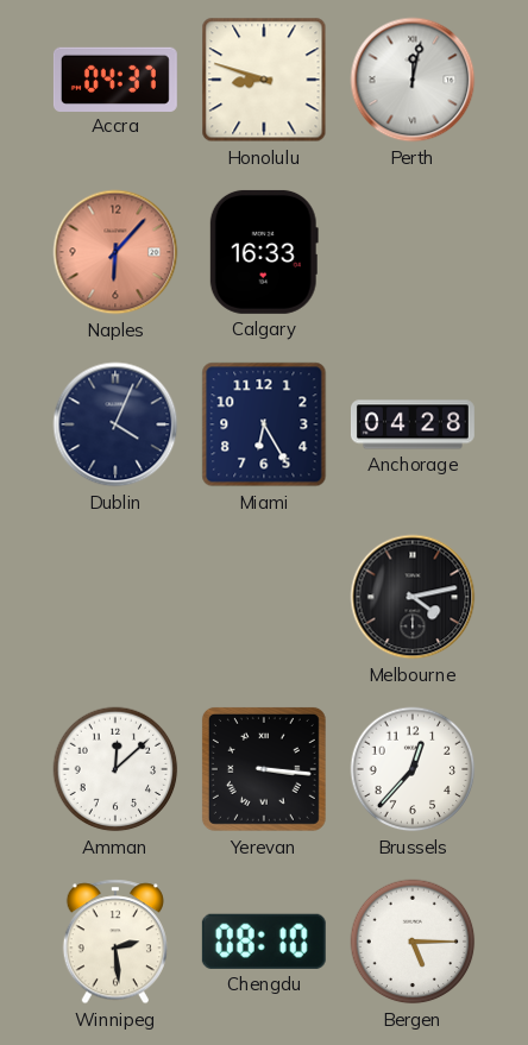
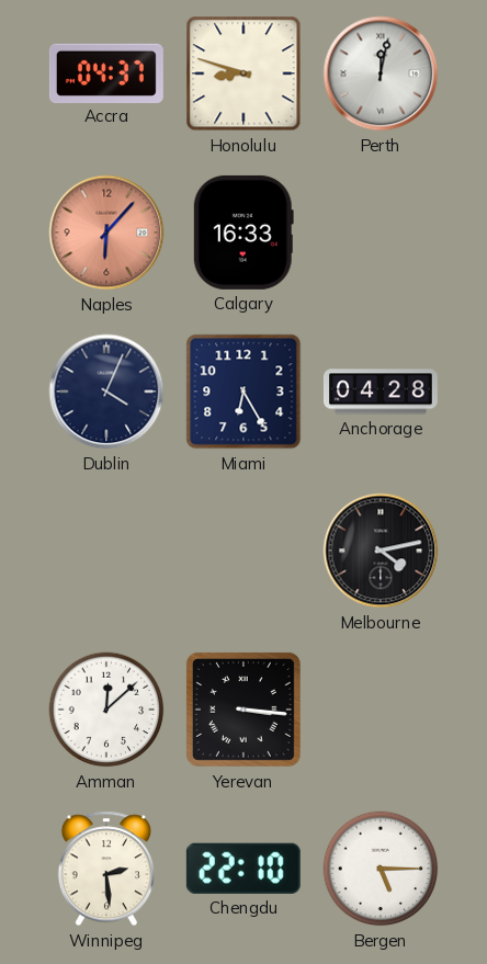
Brussels: 12:37 -> none
Chengdu: 08:10 -> 22:10
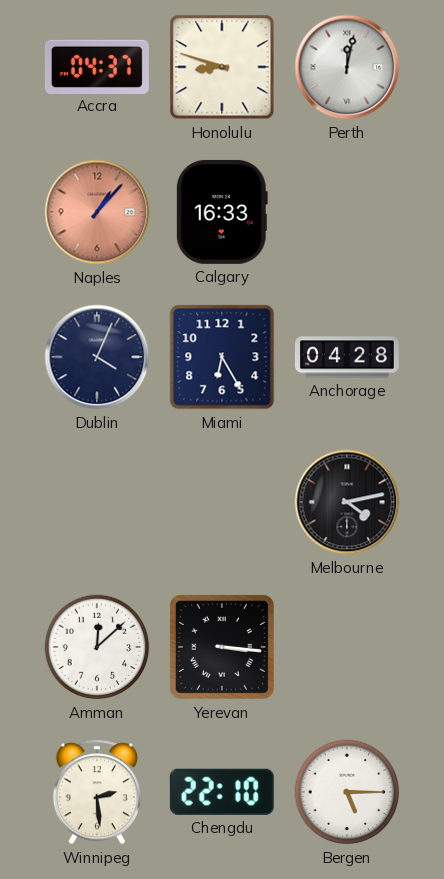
Naples: 6:07 -> 1:07
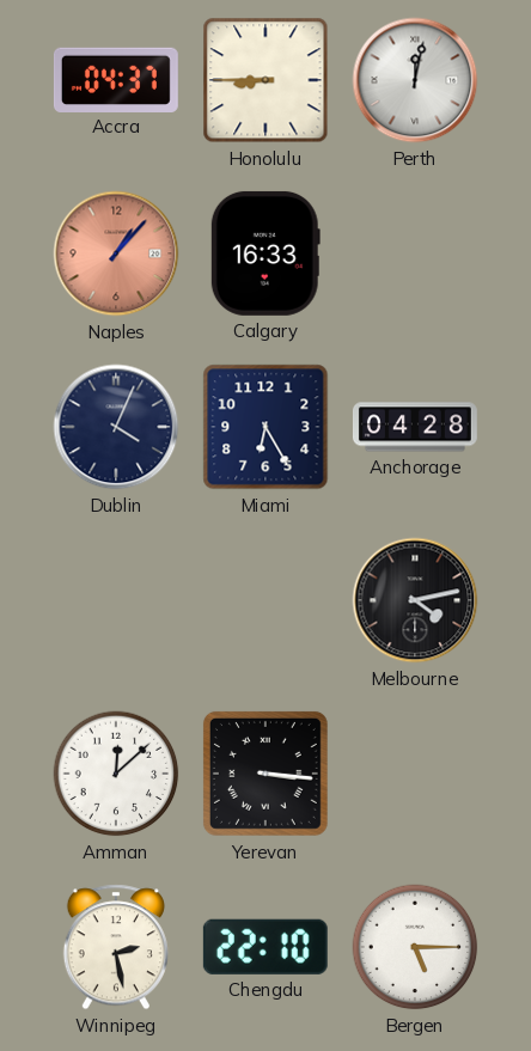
Honolulu: 8:48 -> 8:45
Winnipeg: 2:29 -> 2:28
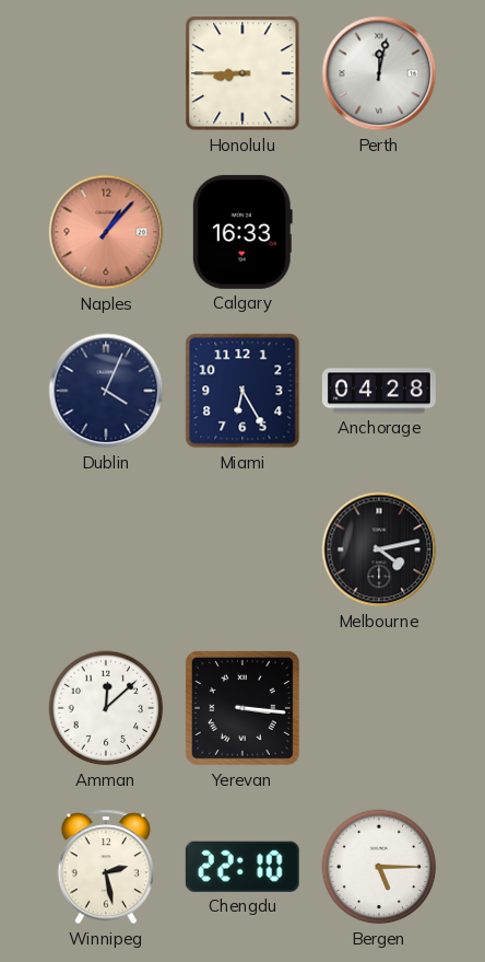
Accra: 04:37 -> none
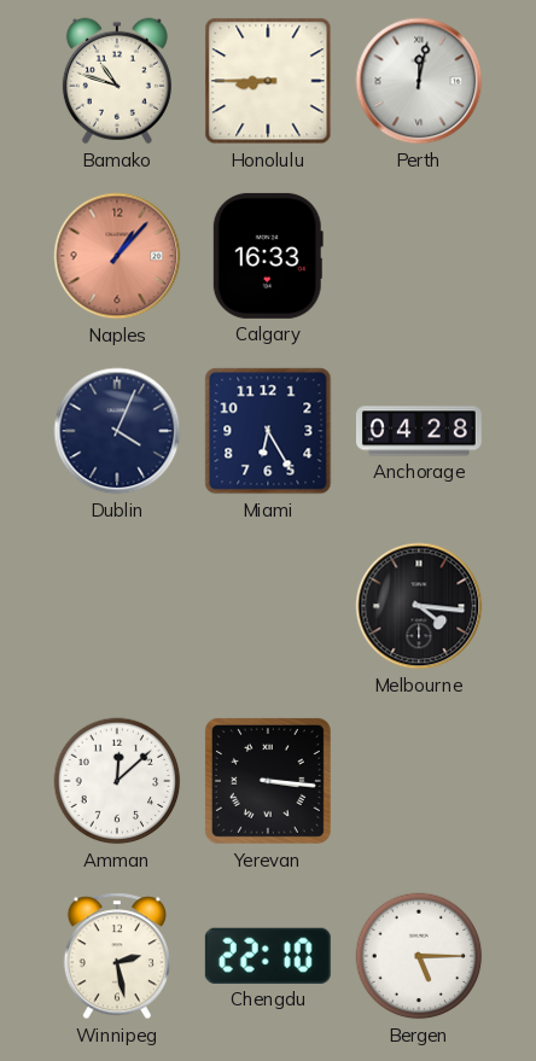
Bamako: none -> 10:48
Melbourne: 4:13 -> 4:16
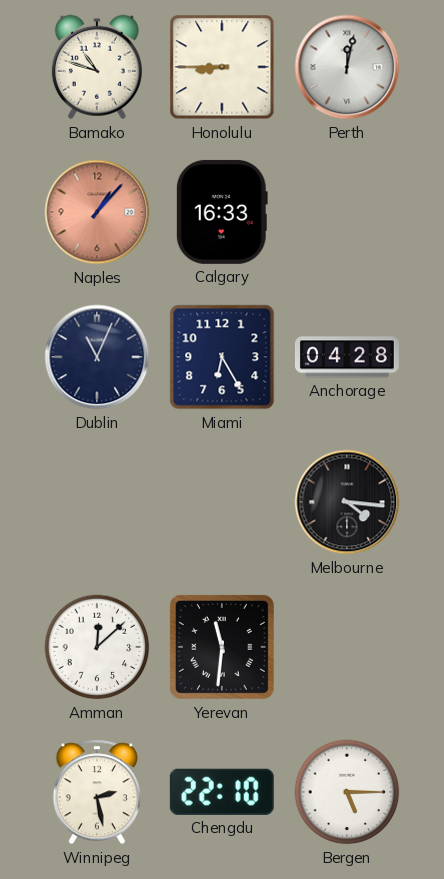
Dublin: 4:04 -> 11:04
Yerevan: 3:16 -> 11:31
